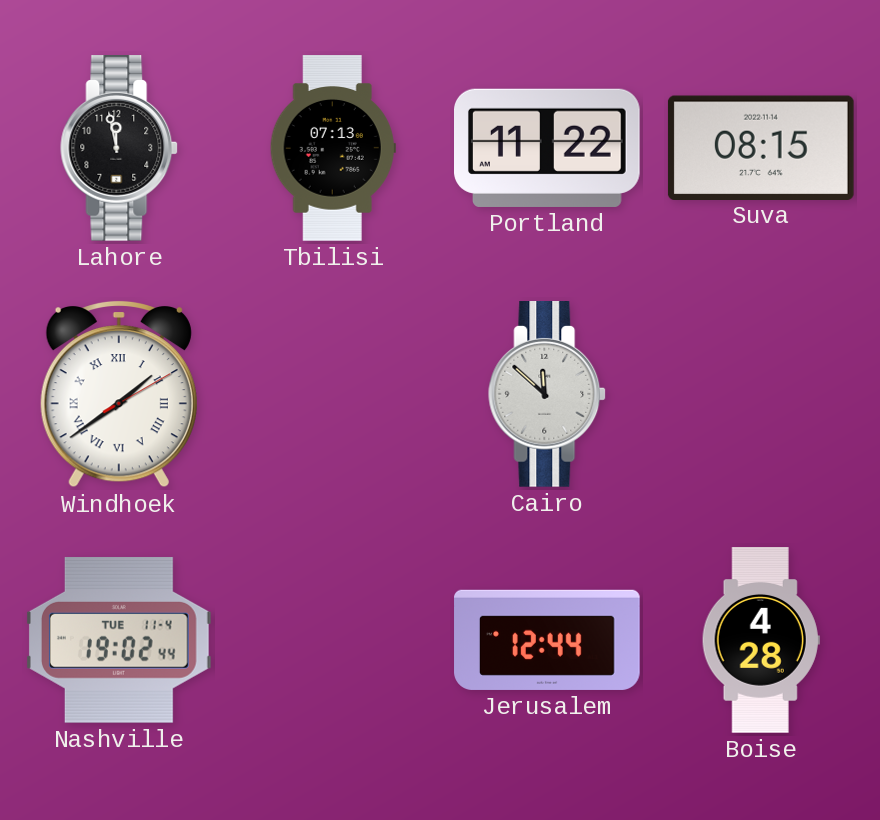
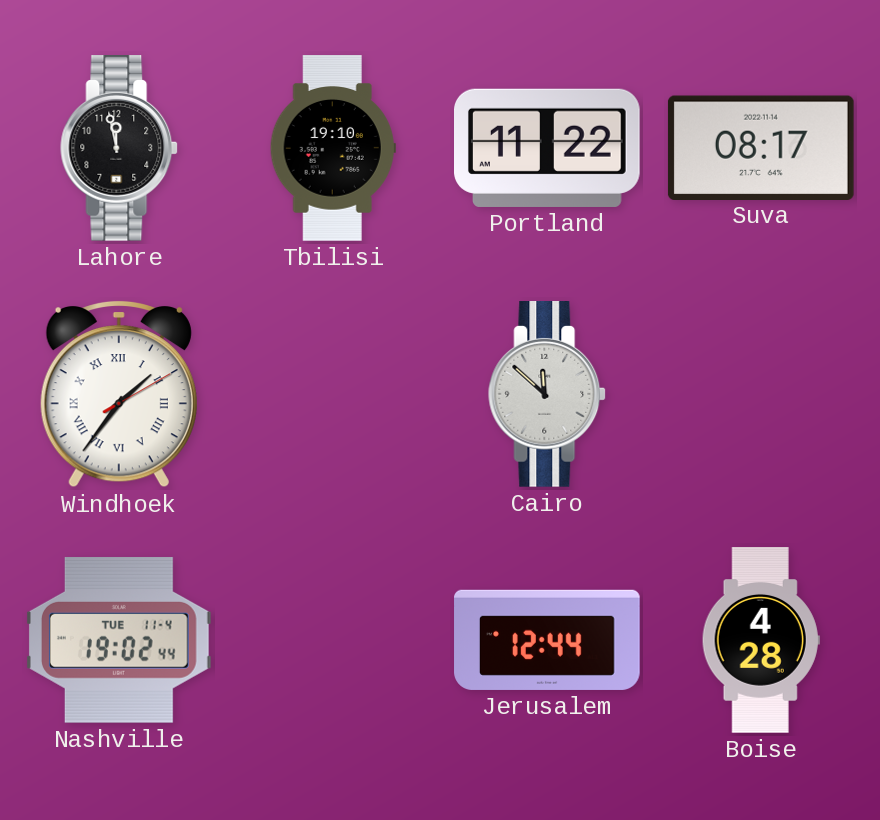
Tbilisi: 07:13 -> 19:10
Suva: 08:15 -> 08:17
Windhoek: 1:39 -> 1:36
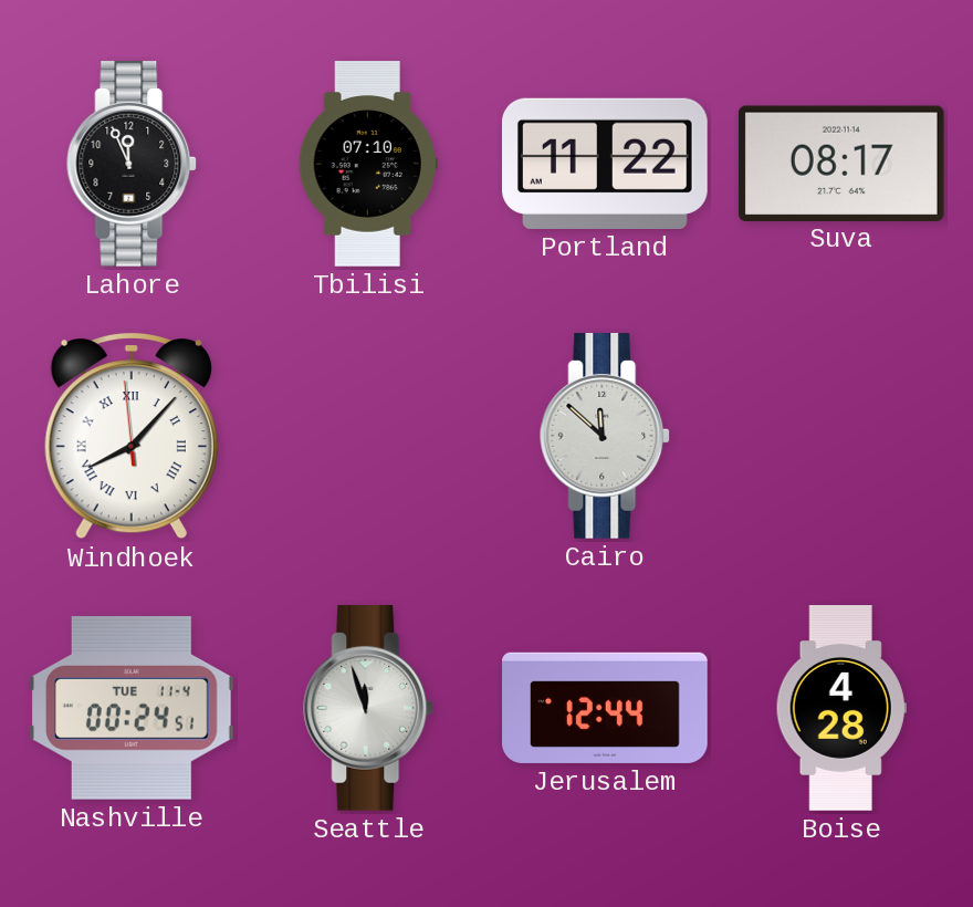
Lahore: 11:58 -> 11:56
Tbilisi: 19:10 -> 07:10
Windhoek: 1:36 -> 8:06
Nashville: 19:02 -> 00:24
Seattle: none -> 11:57
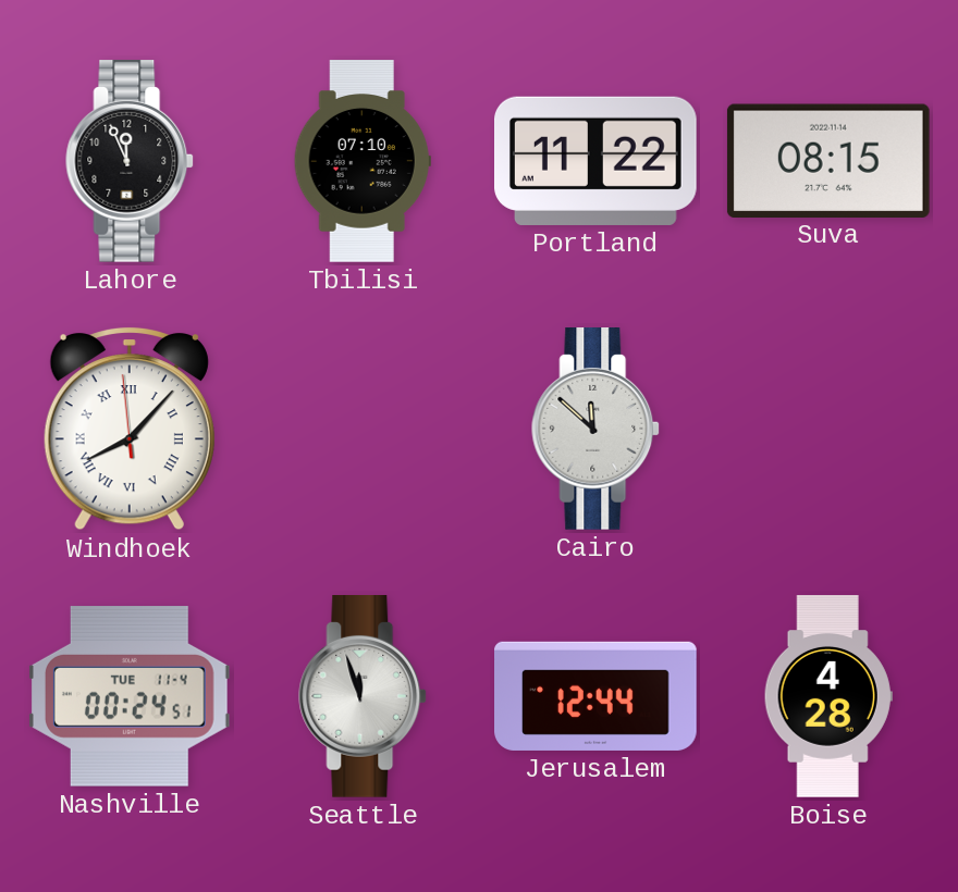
Suva: 08:17 -> 08:15
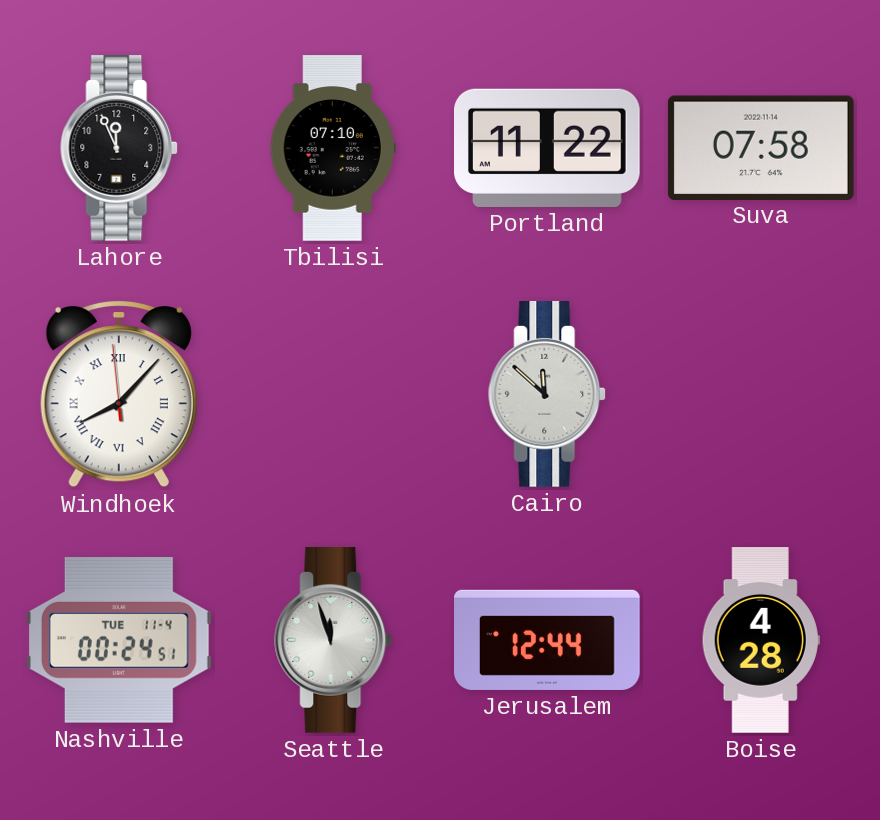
Suva: 08:15 -> 07:58
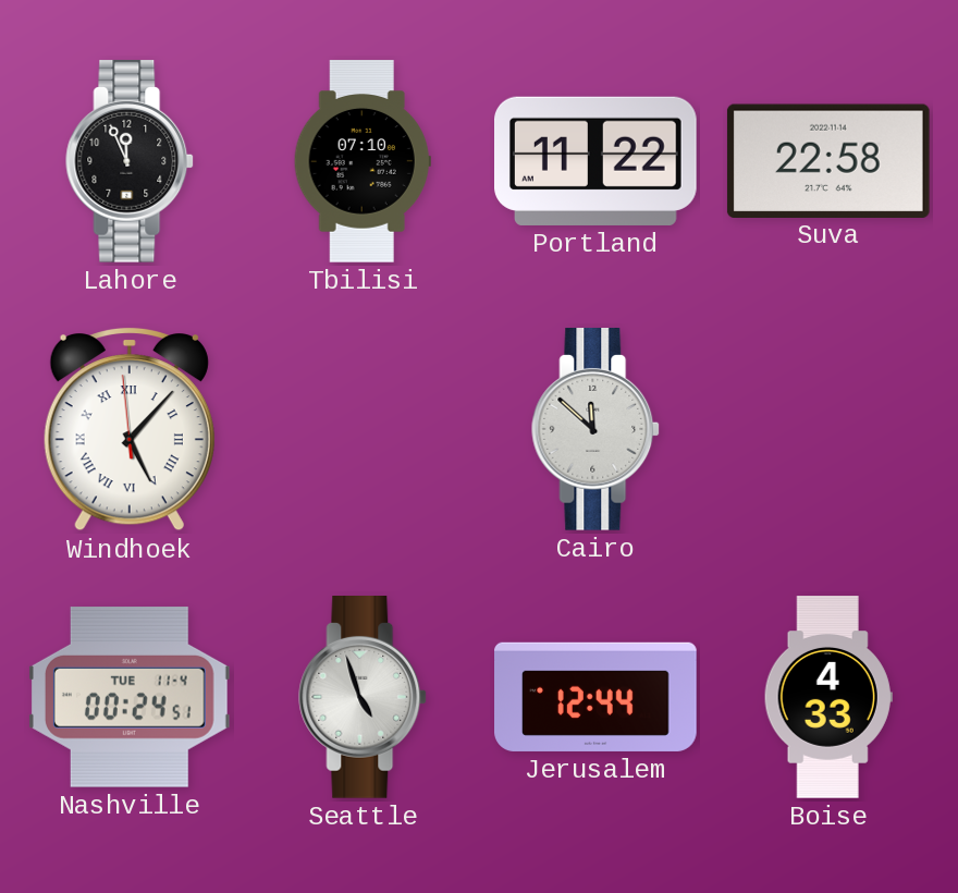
Suva: 07:58 -> 22:58
Windhoek: 8:06 -> 5:06
Seattle: 11:57 -> 4:57
Boise: 4:28 -> 4:33
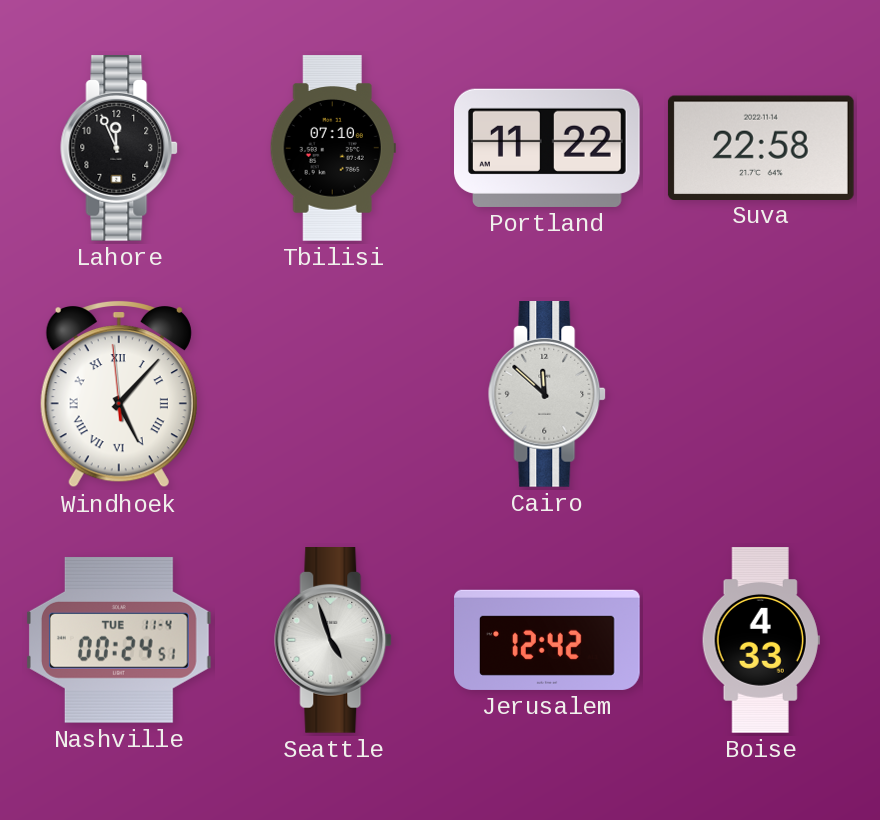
Jerusalem: 12:44 -> 12:42
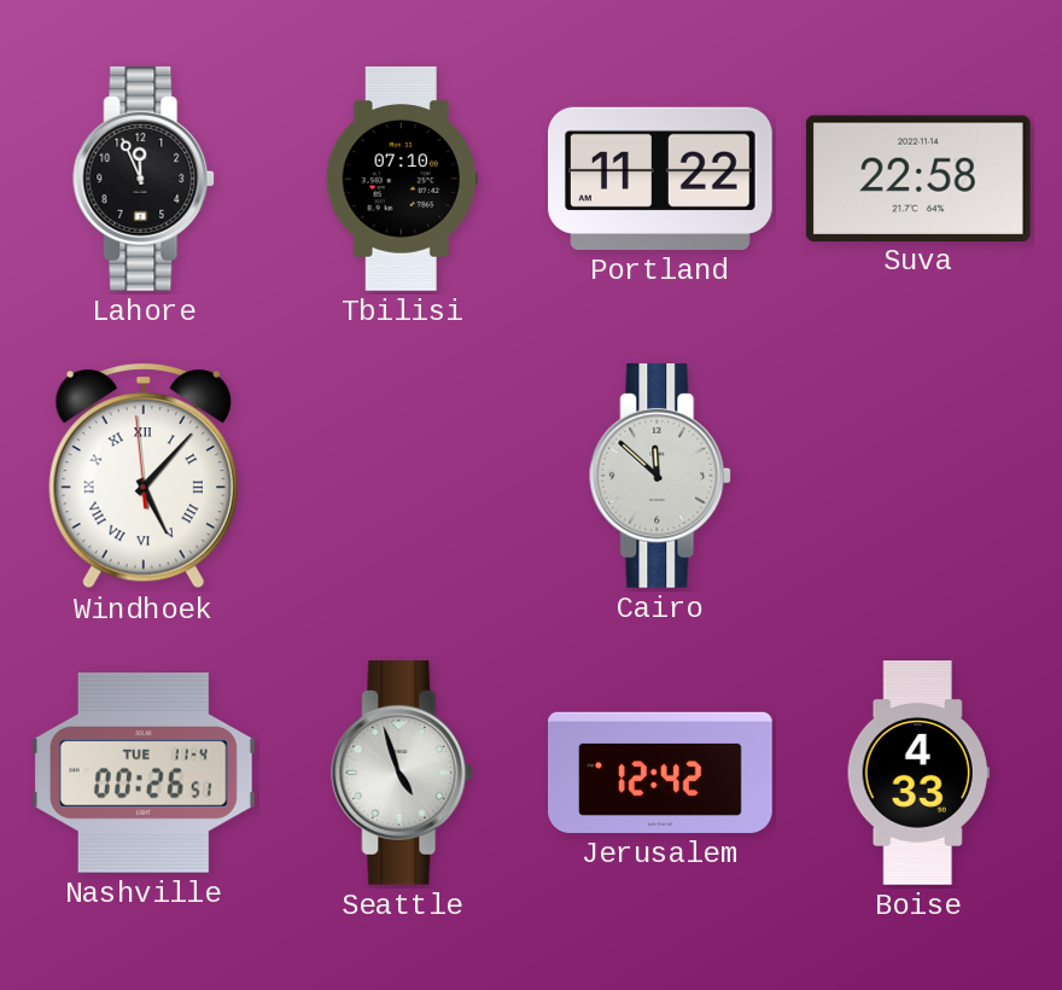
Nashville: 00:24 -> 00:26
